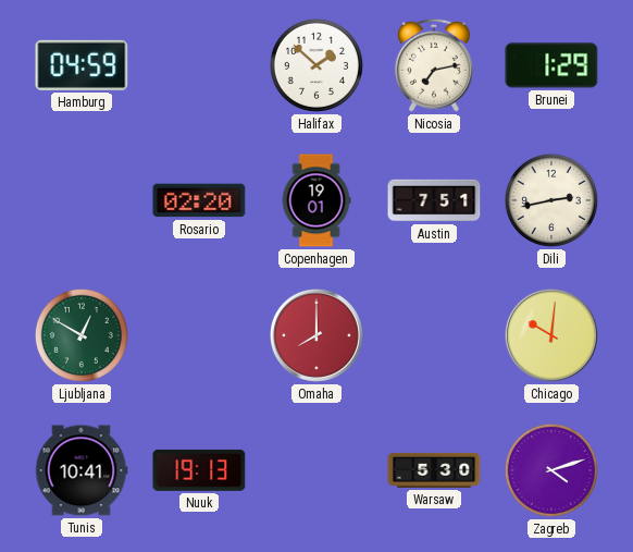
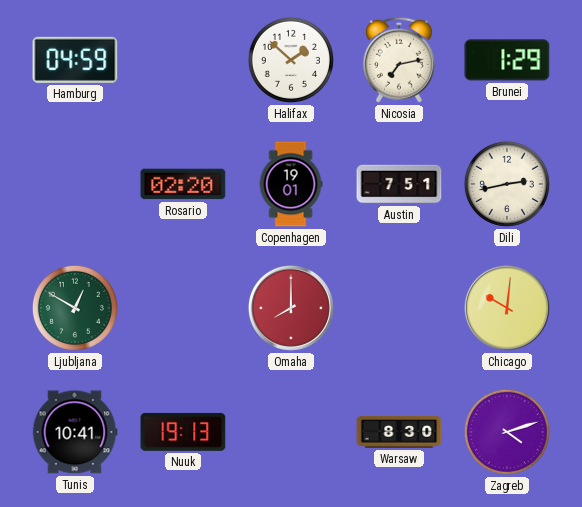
Warsaw: 5:30 -> 8:30
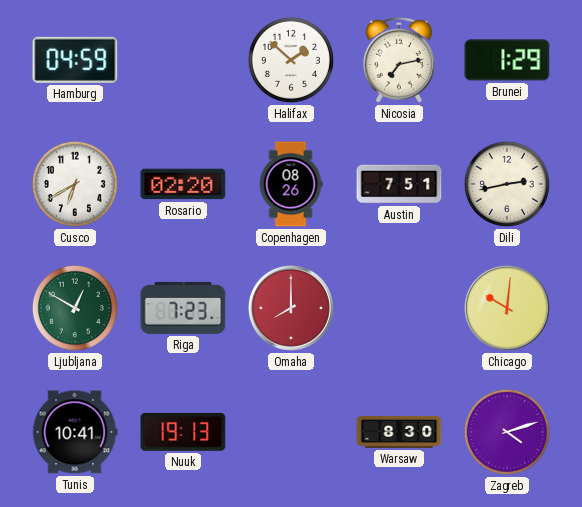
Cusco: none -> 6:40
Copenhagen: 19:01 -> 08:26
Riga: none -> 7:23
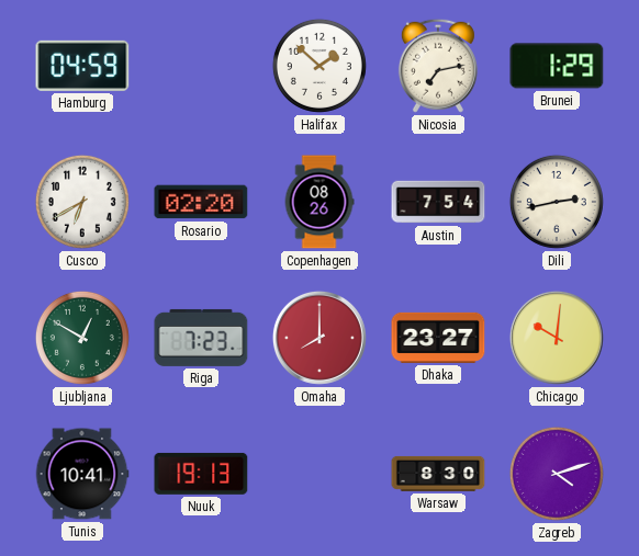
Austin: 7:51 -> 7:54
Dhaka: none -> 23:27
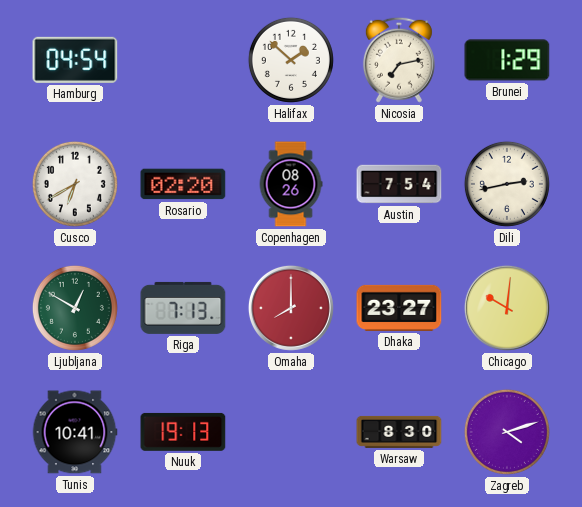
Hamburg: 04:59 -> 04:54
Riga: 7:23 -> 7:13
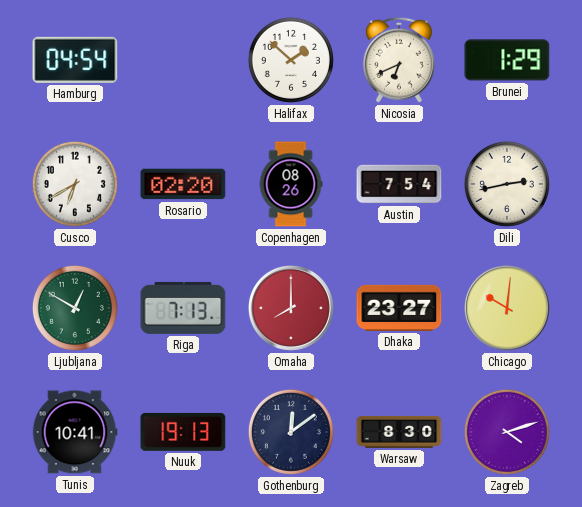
Nicosia: 7:13 -> 6:41
Gothenburg: none -> 12:09
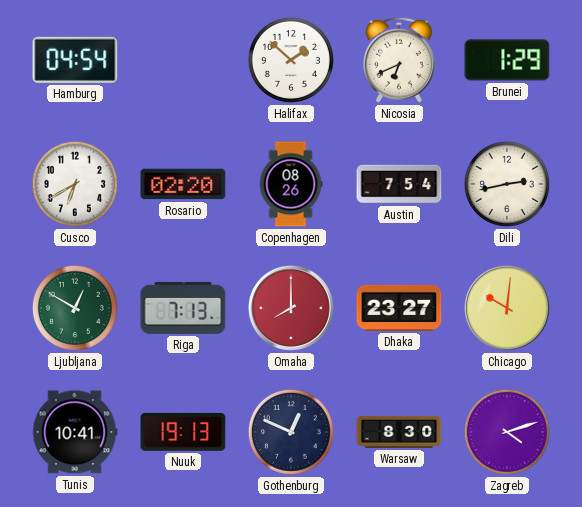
Gothenburg: 12:09 -> 12:49
